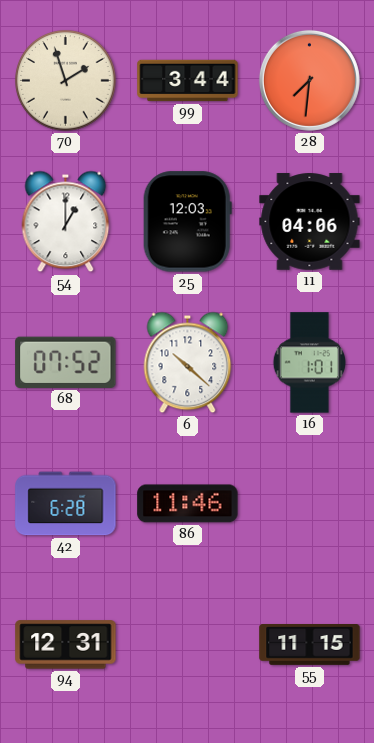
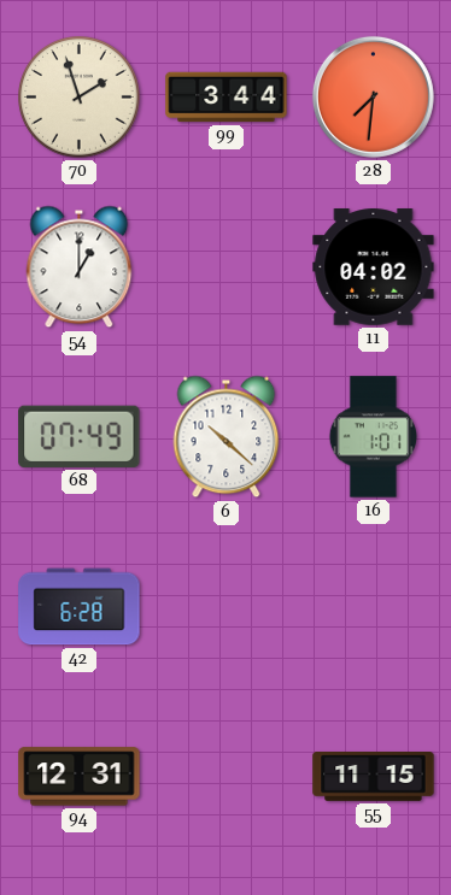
25: 12:03 -> none
11: 04:06 -> 04:02
68: 07:52 -> 07:49
86: 11:46 -> none
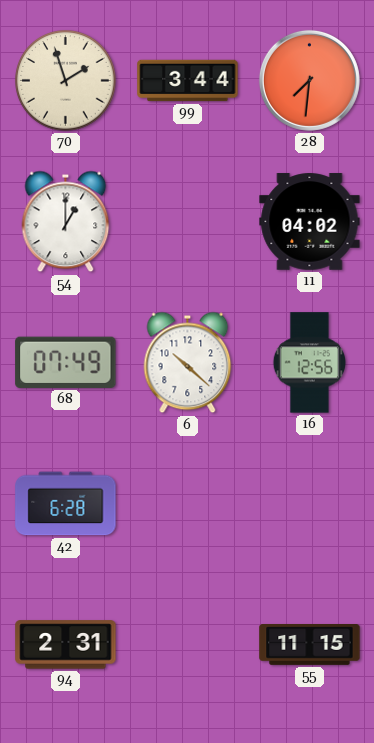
16: 1:01 -> 12:56
94: 12:31 -> 2:31
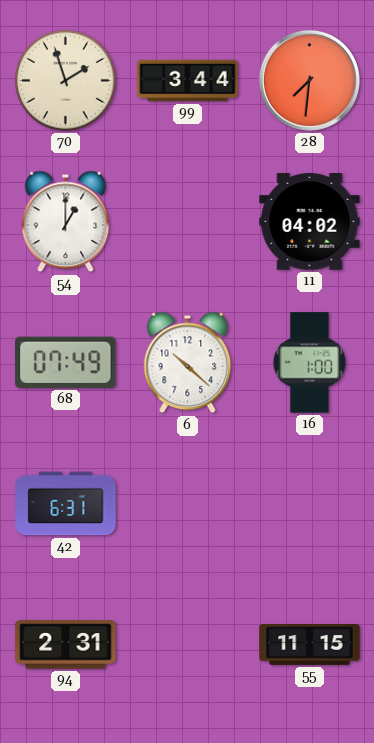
16: 12:56 -> 1:00
42: 6:28 -> 6:31
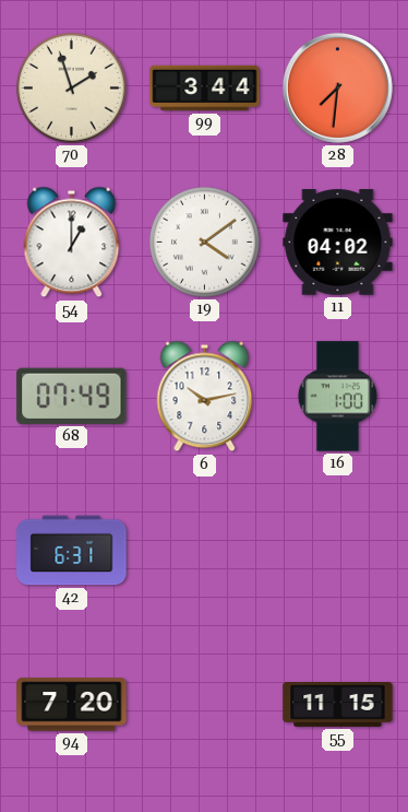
19: none -> 4:09
6: 10:22 -> 10:13
94: 2:31 -> 7:20
